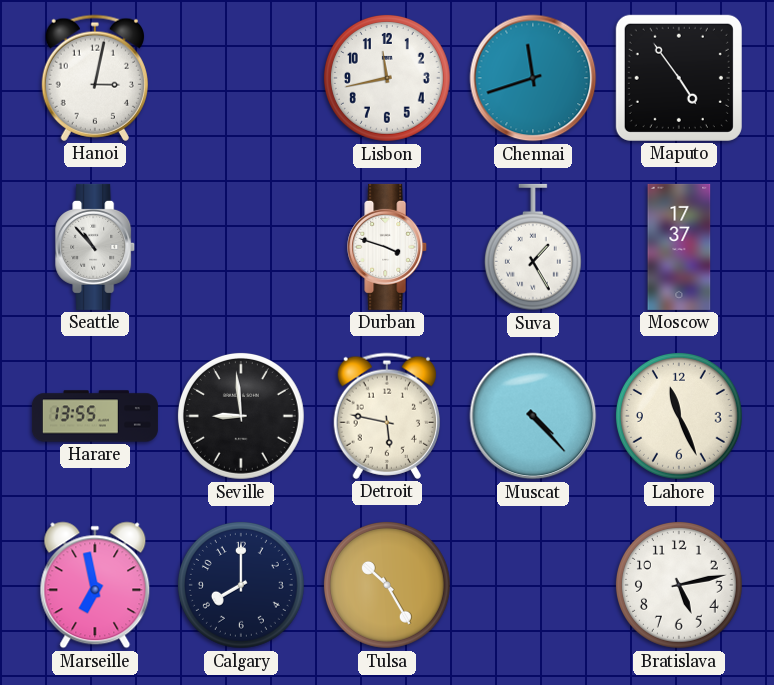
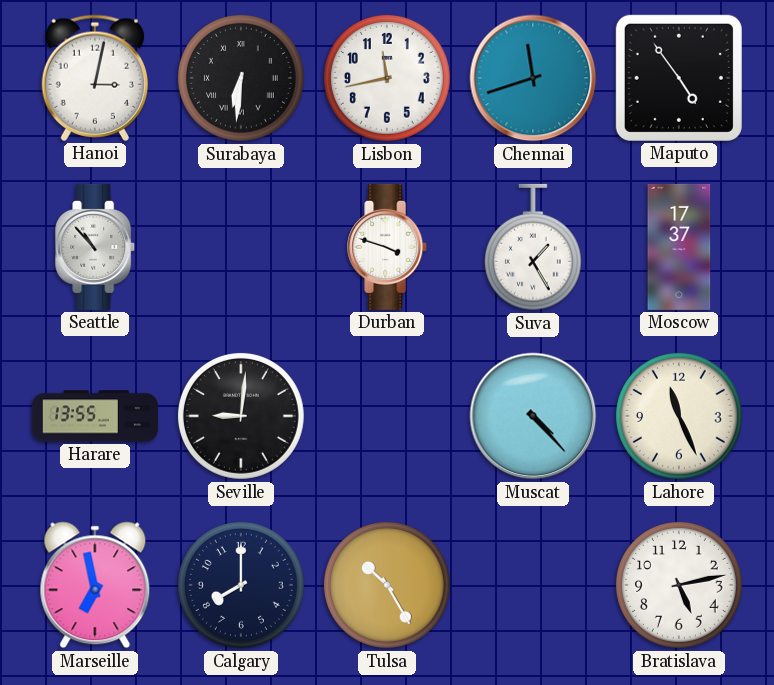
Surabaya: none -> 6:31
Seville: 8:59 -> 9:01
Detroit: 5:47 -> none
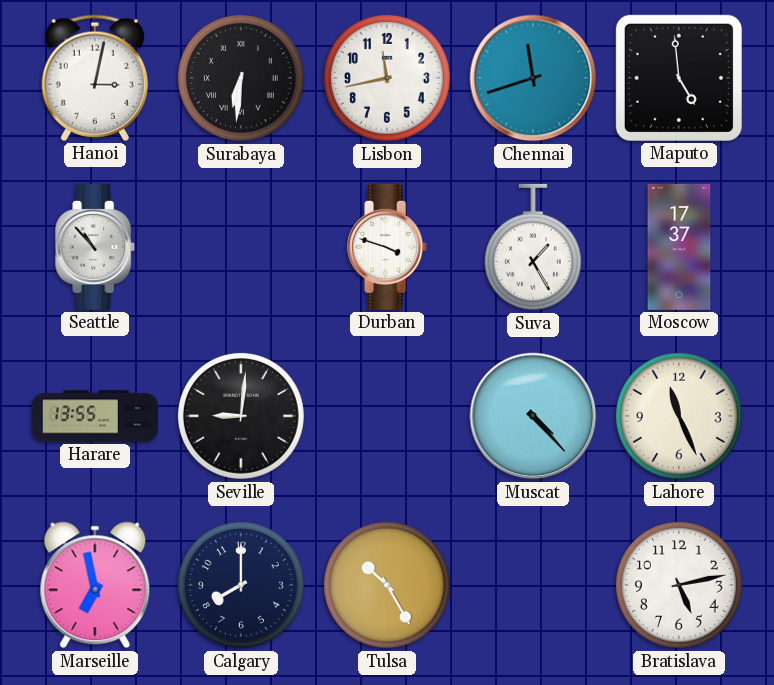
Maputo: 4:54 -> 4:59
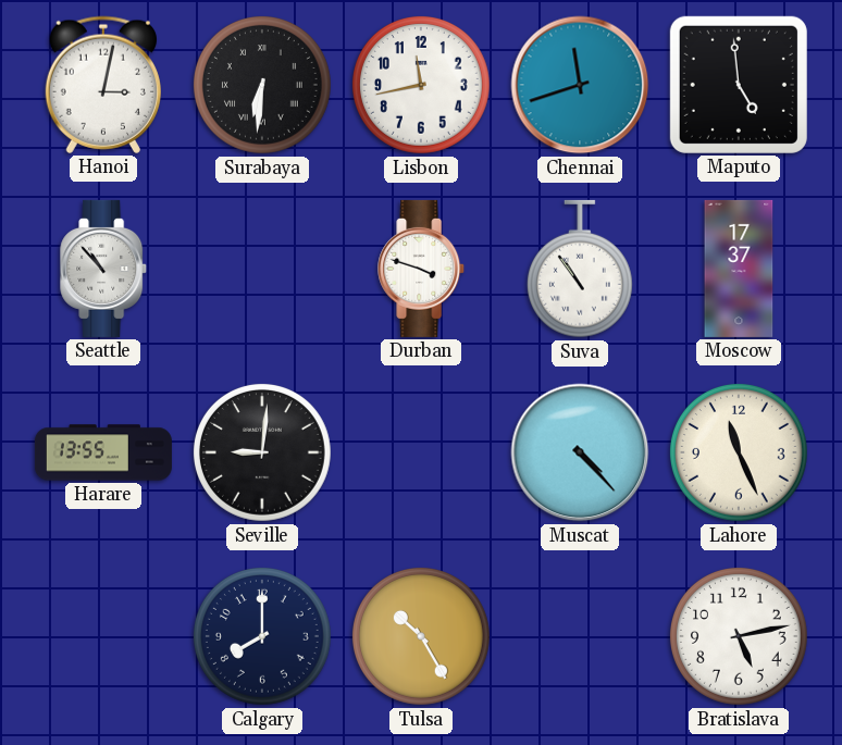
Suva: 1:25 -> 10:54
Marseille: 6:58 -> none
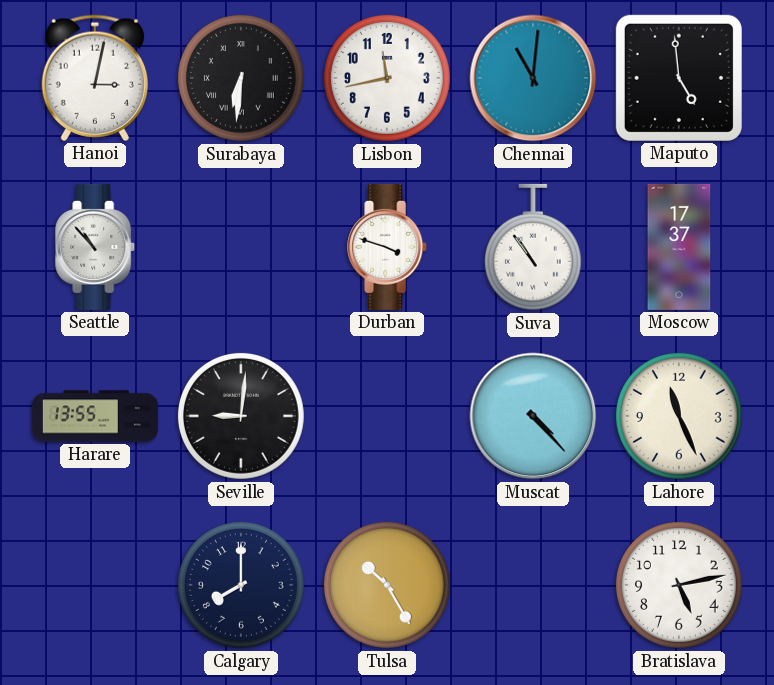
Chennai: 11:42 -> 11:01
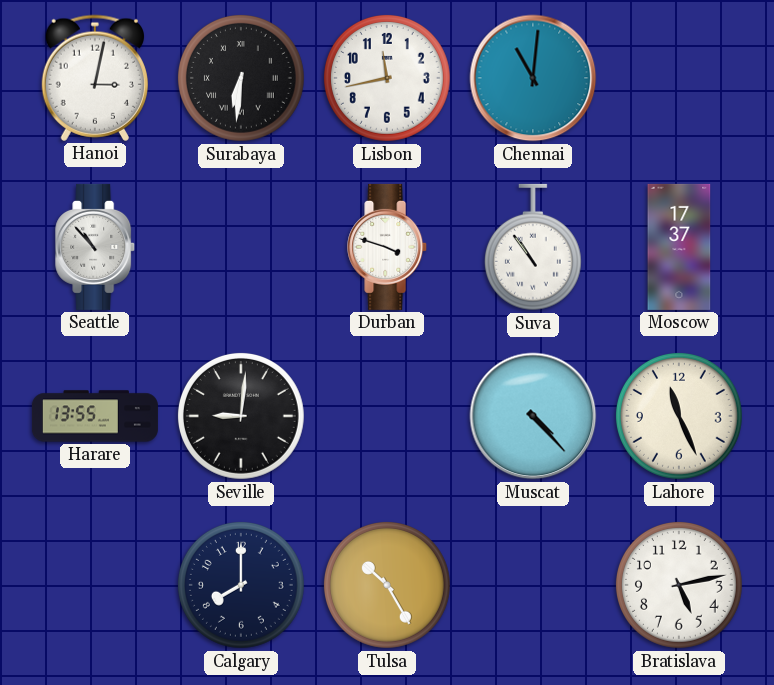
Maputo: 4:59 -> none
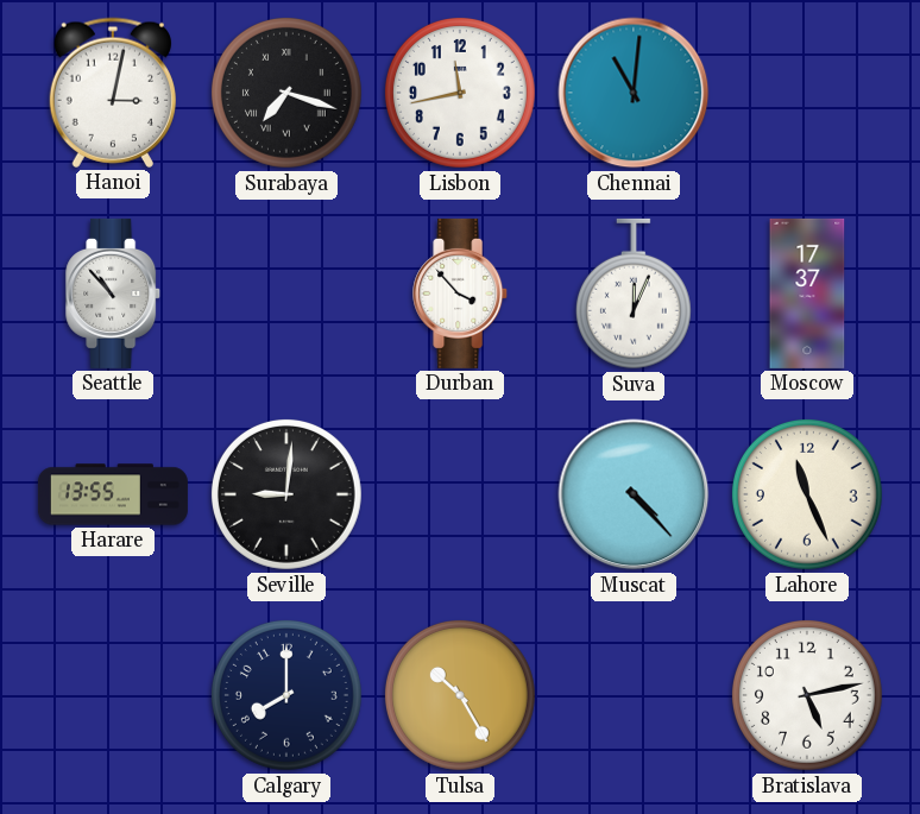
Surabaya: 6:31 -> 7:18
Durban: 3:48 -> 3:53
Suva: 10:54 -> 12:04
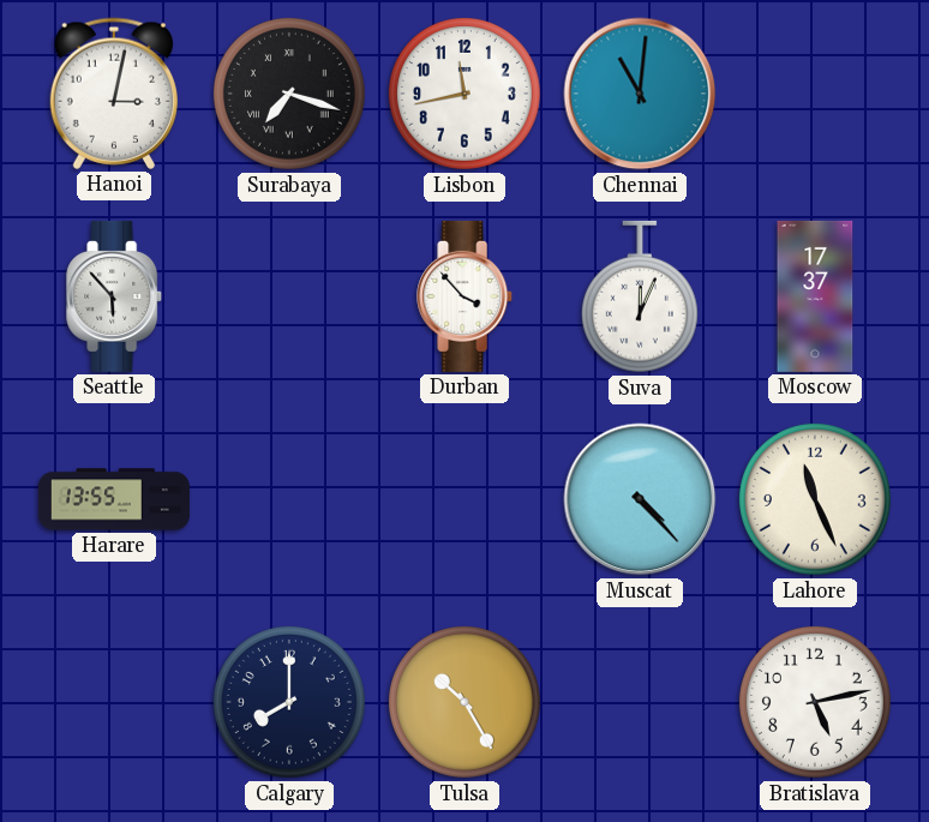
Seattle: 10:53 -> 5:53
Seville: 9:01 -> none
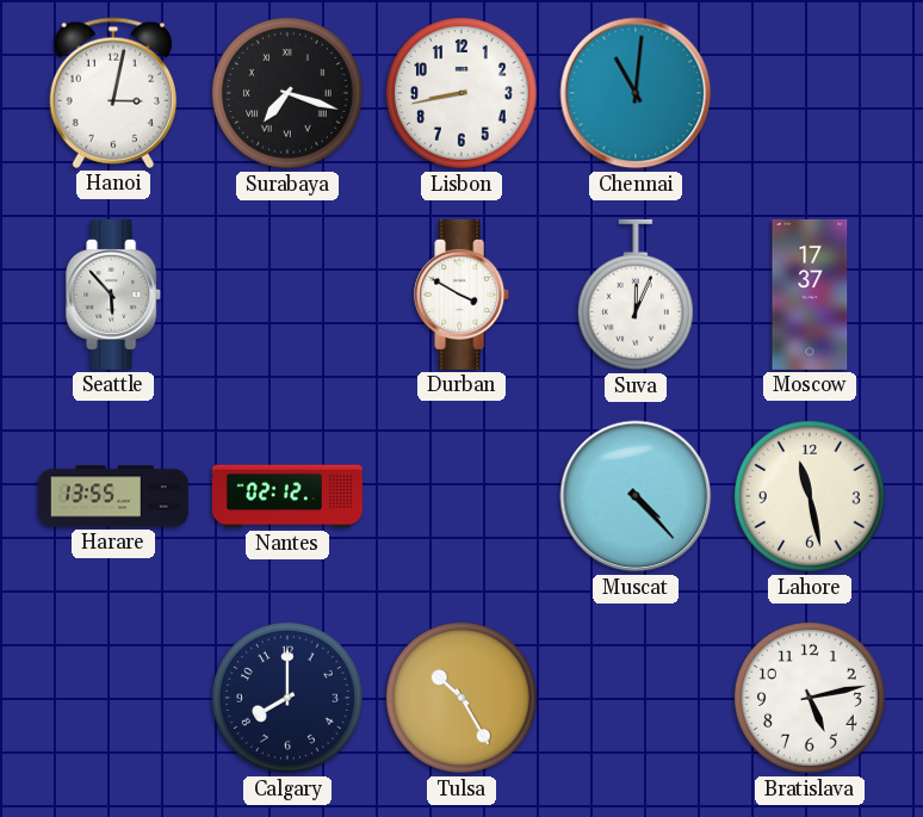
Lisbon: 11:43 -> 8:43
Durban: 3:53 -> 3:50
Nantes: none -> 02:12
Lahore: 11:26 -> 11:28
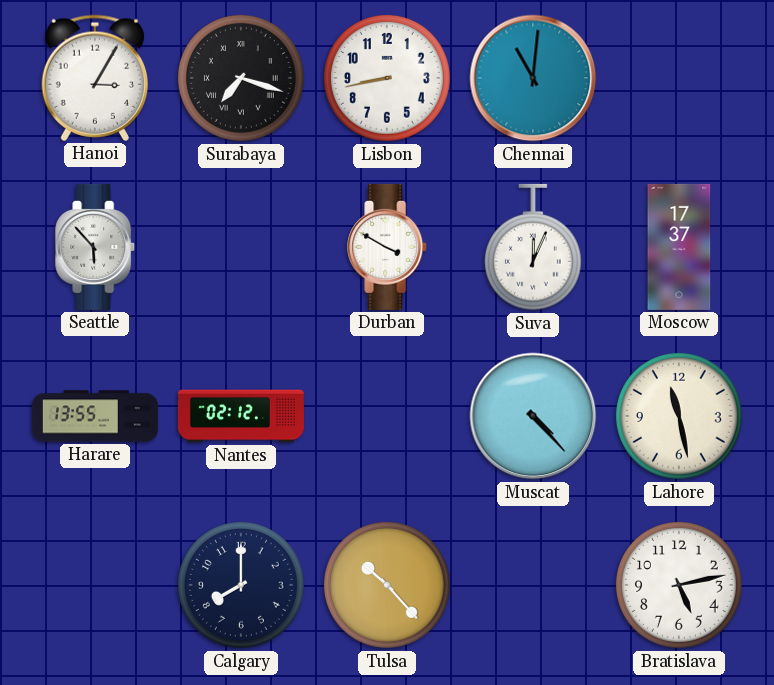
Hanoi: 3:02 -> 3:05
Tulsa: 10:25 -> 10:23
